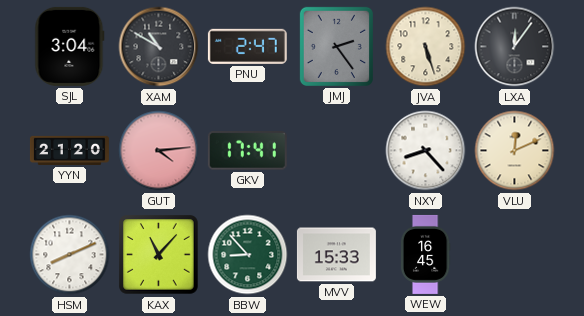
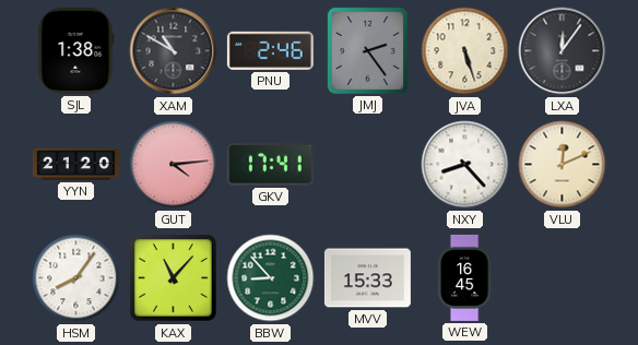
SJL: 3:04 -> 1:38
PNU: 2:47 -> 2:46
HSM: 8:11 -> 8:06
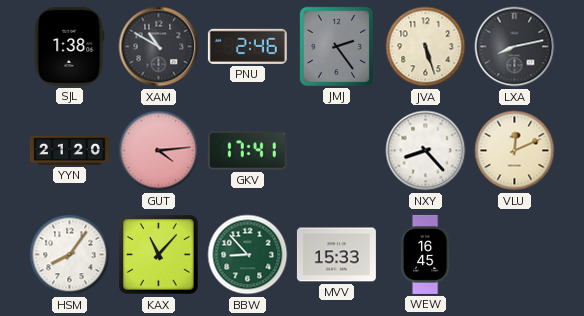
LXA: 12:06 -> 8:13
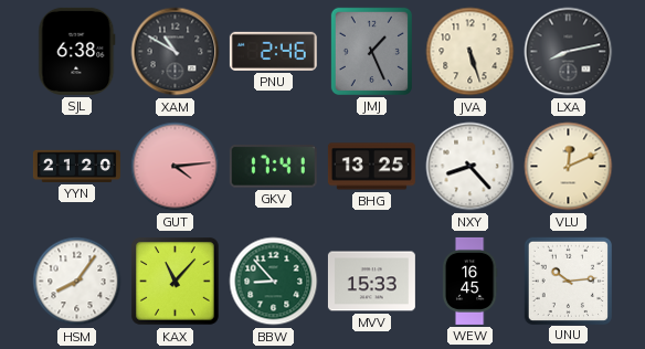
SJL: 1:38 -> 6:38
JMJ: 2:24 -> 1:26
BHG: none -> 13:25
UNU: none -> 10:14
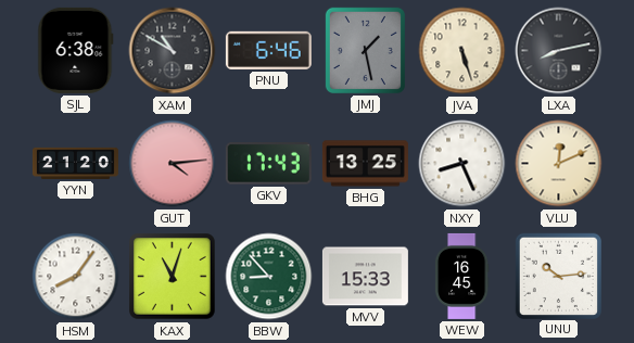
PNU: 2:46 -> 6:46
JMJ: 1:26 -> 1:28
GKV: 17:41 -> 17:43
NXY: 8:23 -> 8:26
KAX: 11:07 -> 11:03
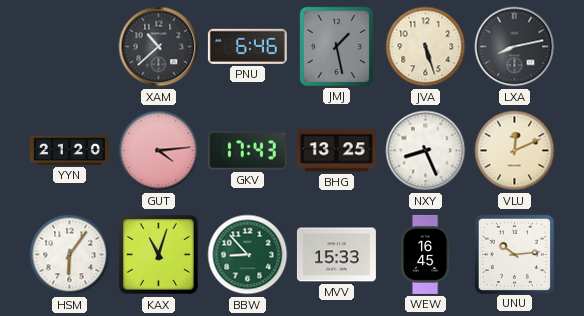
SJL: 6:38 -> none
XAM: 10:50 -> 10:38
HSM: 8:06 -> 6:06
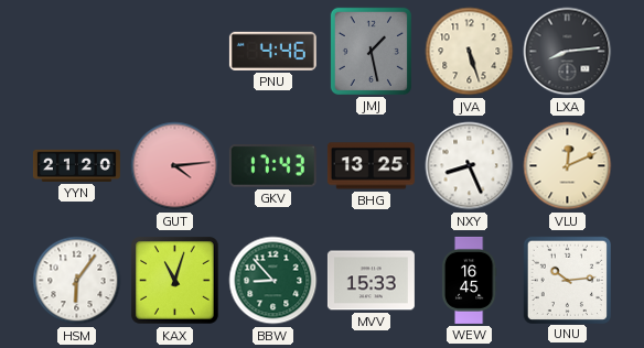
XAM: 10:38 -> none
PNU: 6:46 -> 4:46
LXA: 8:13 -> 8:14
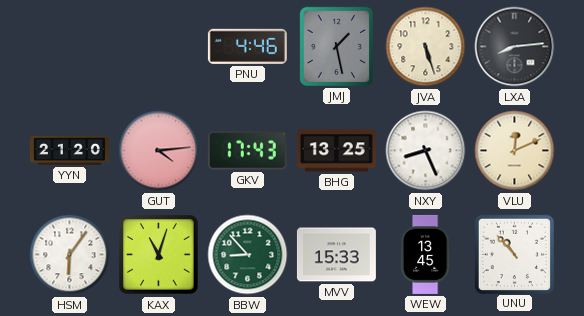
WEW: 16:45 -> 13:45
UNU: 10:14 -> 10:53
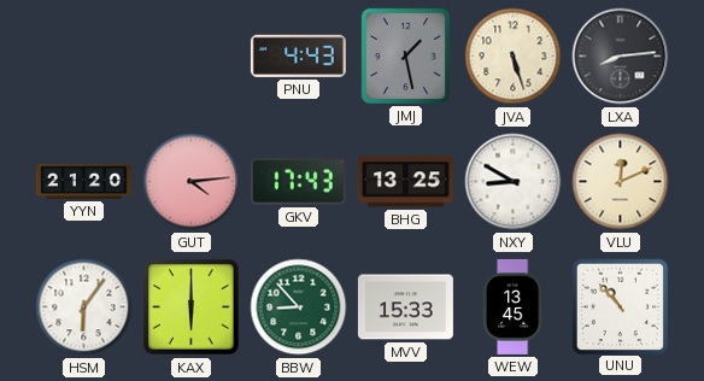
PNU: 4:46 -> 4:43
NXY: 8:26 -> 8:50
KAX: 11:03 -> 6:00
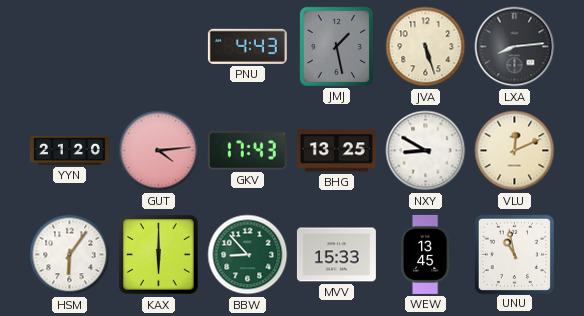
UNU: 10:53 -> 10:58
